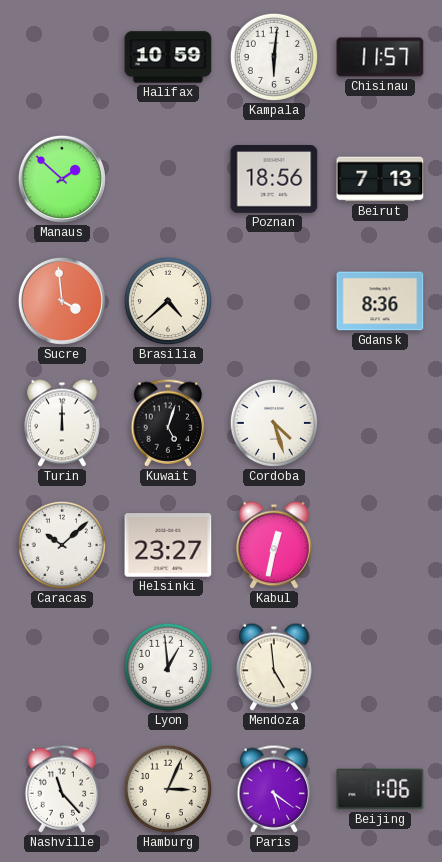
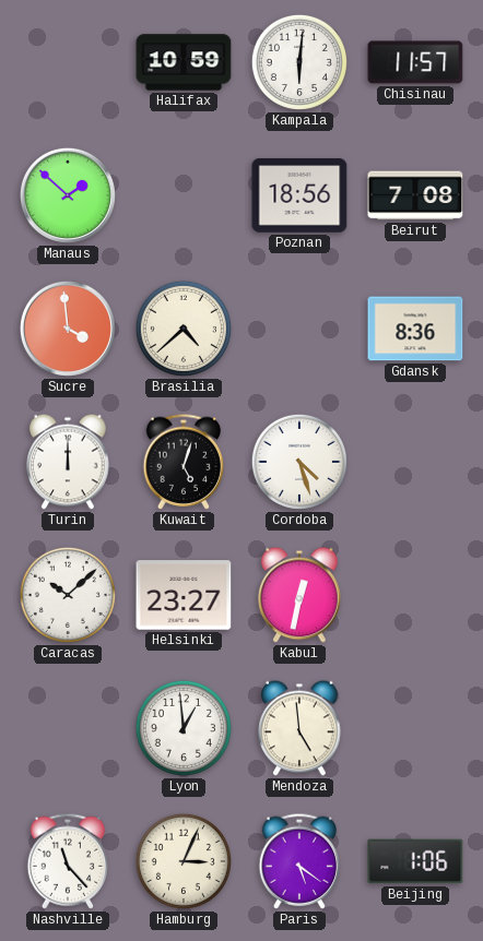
Beirut: 7:13 -> 7:08
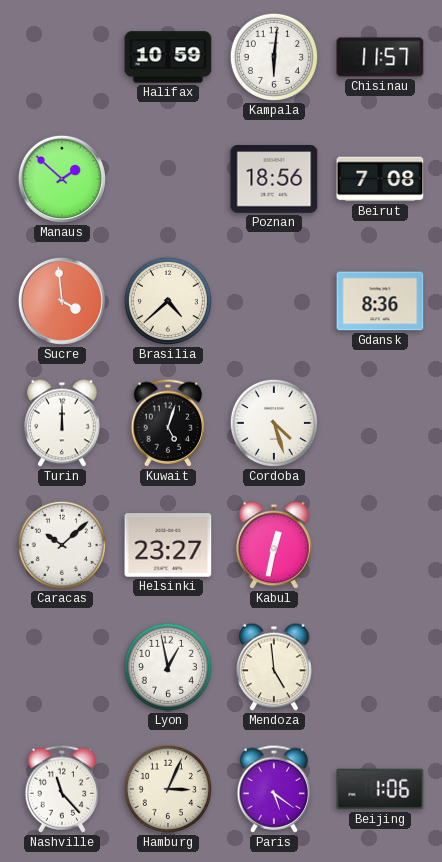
Lyon: 12:59 -> 12:58
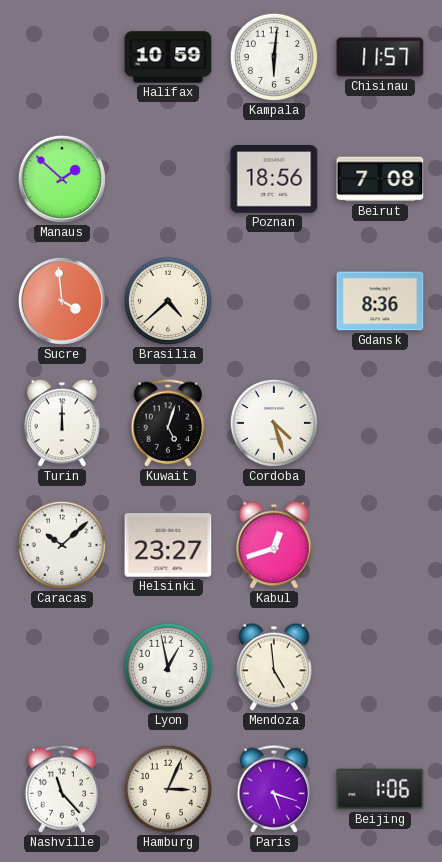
Kabul: 12:32 -> 12:42
Paris: 5:21 -> 5:18
